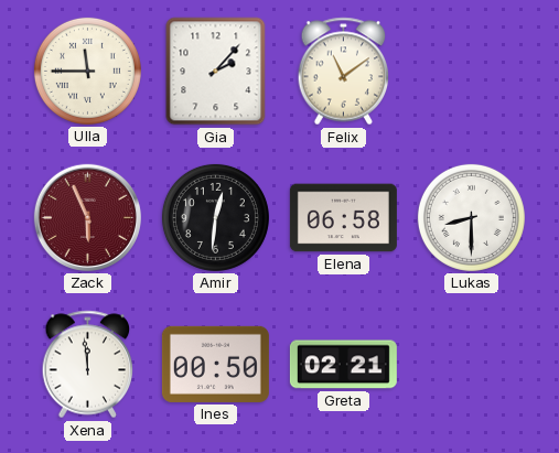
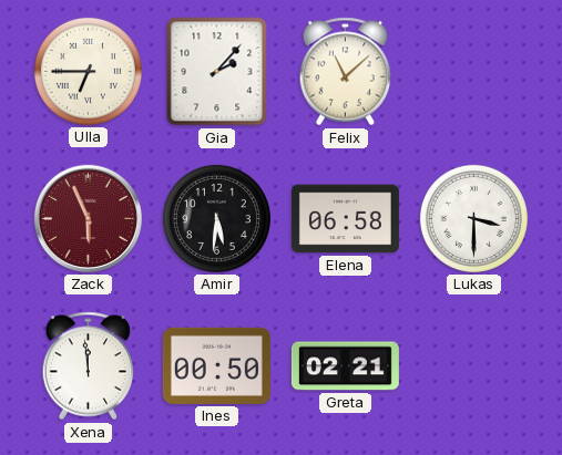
Ulla: 11:45 -> 6:45
Felix: 11:09 -> 11:08
Amir: 12:31 -> 5:31
Lukas: 8:30 -> 3:30
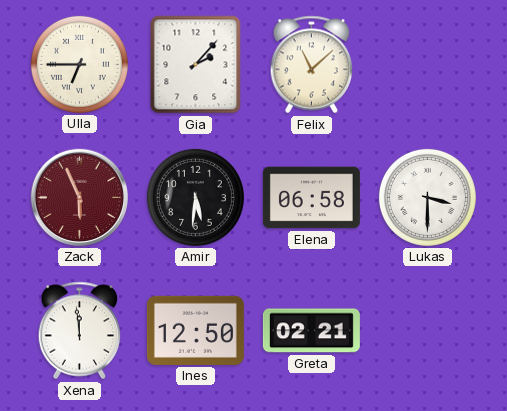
Ines: 00:50 -> 12:50
